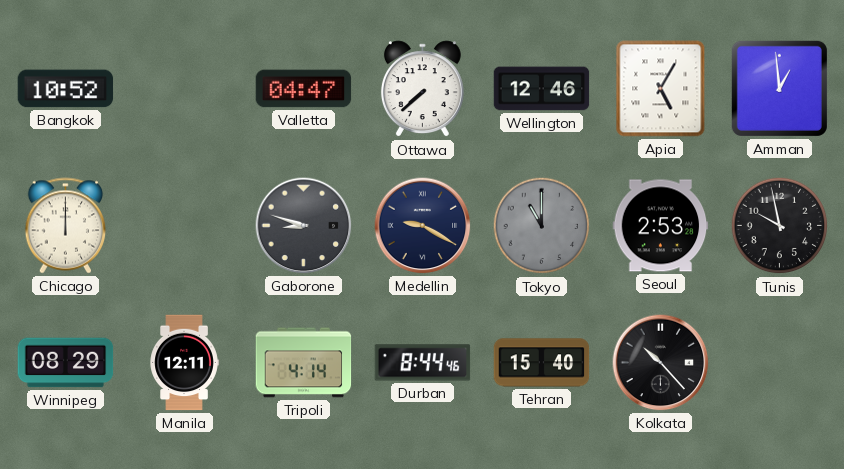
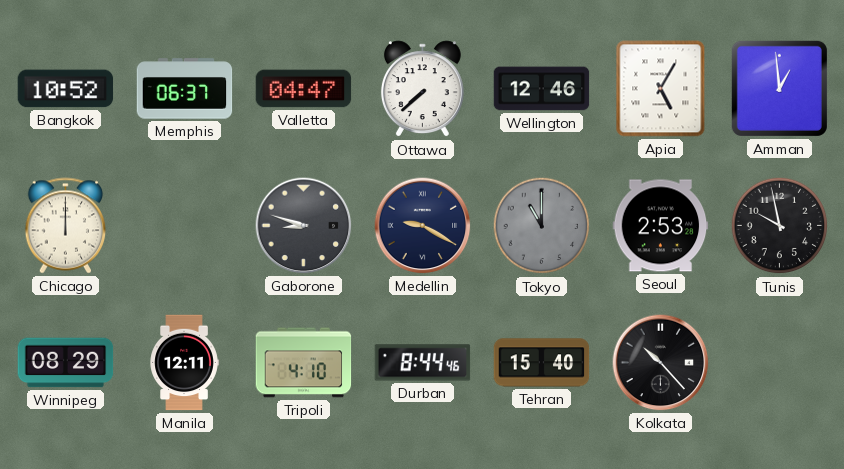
Memphis: none -> 06:37
Tripoli: 4:14 -> 4:10
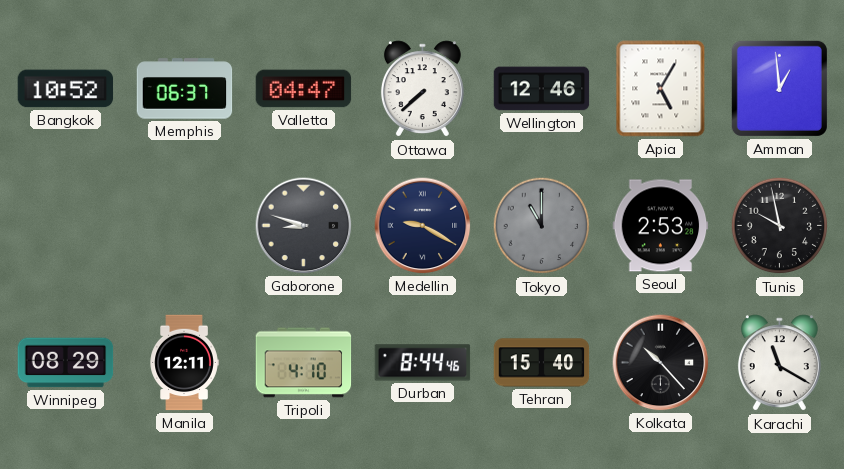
Chicago: 12:00 -> none
Karachi: none -> 11:20
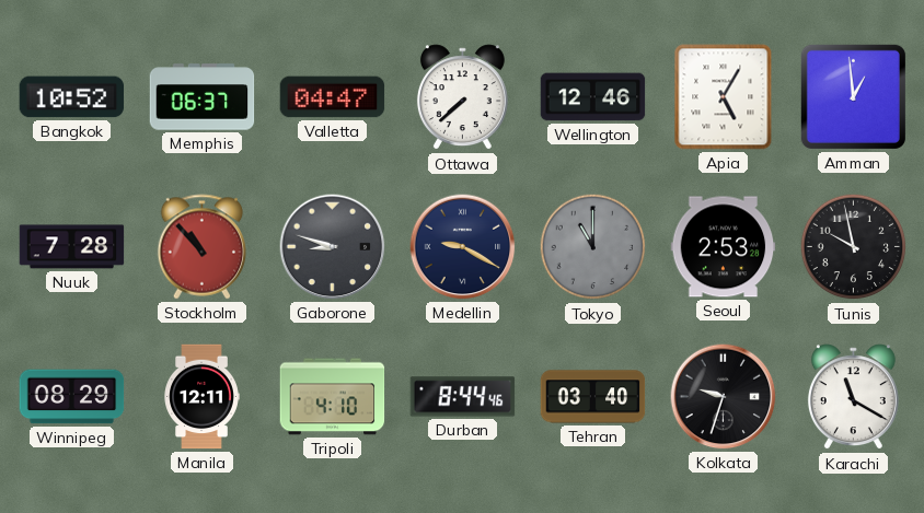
Nuuk: none -> 7:28
Stockholm: none -> 10:53
Tehran: 15:40 -> 03:40
Kolkata: 10:23 -> 9:33
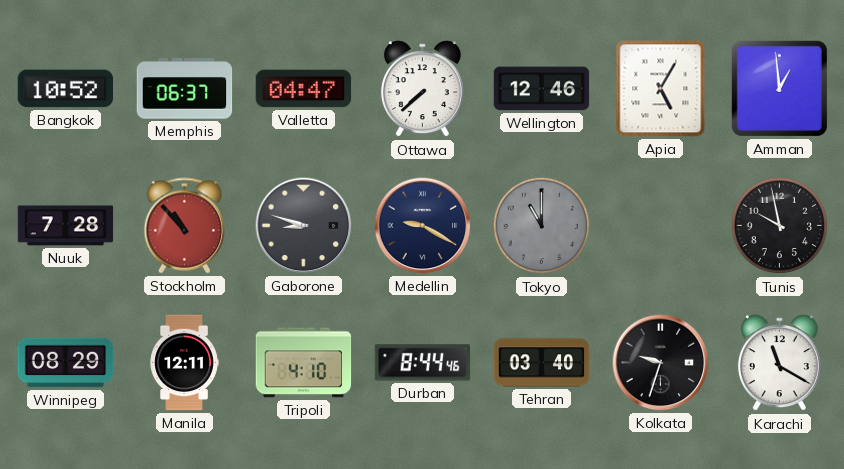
Seoul: 2:53 -> none
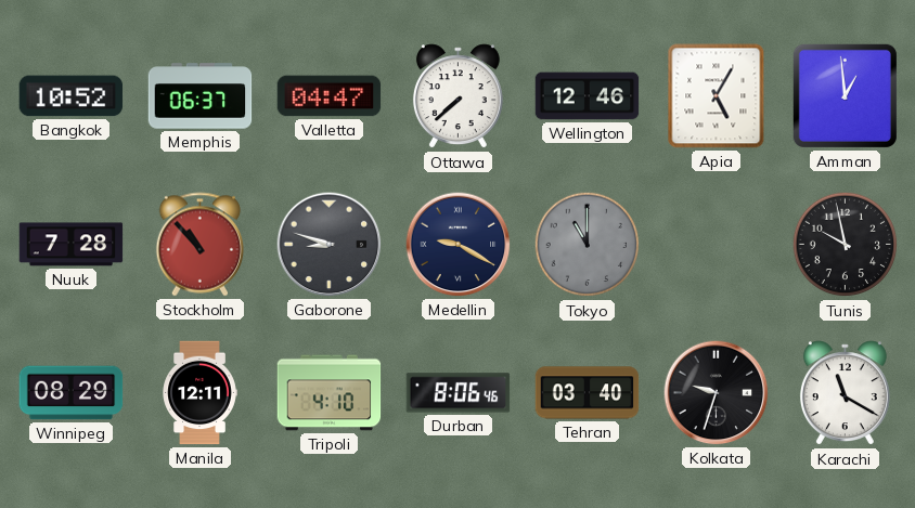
Durban: 8:44 -> 8:06
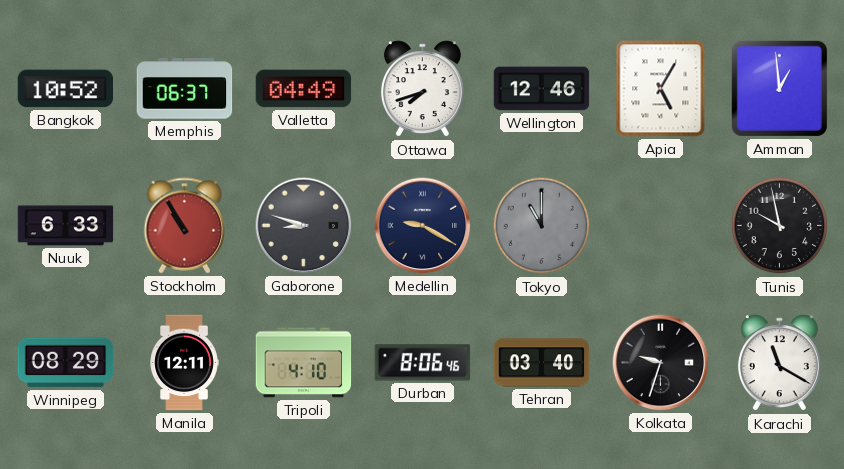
Valletta: 04:47 -> 04:49
Ottawa: 7:38 -> 7:42
Nuuk: 7:28 -> 6:33
Stockholm: 10:53 -> 10:55
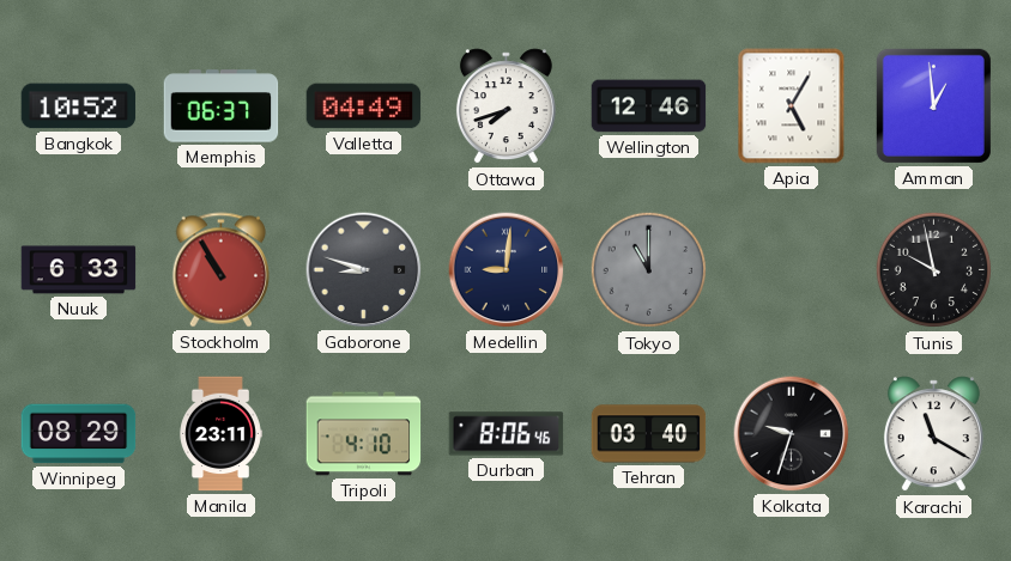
Medellin: 9:20 -> 9:01
Manila: 12:11 -> 23:11
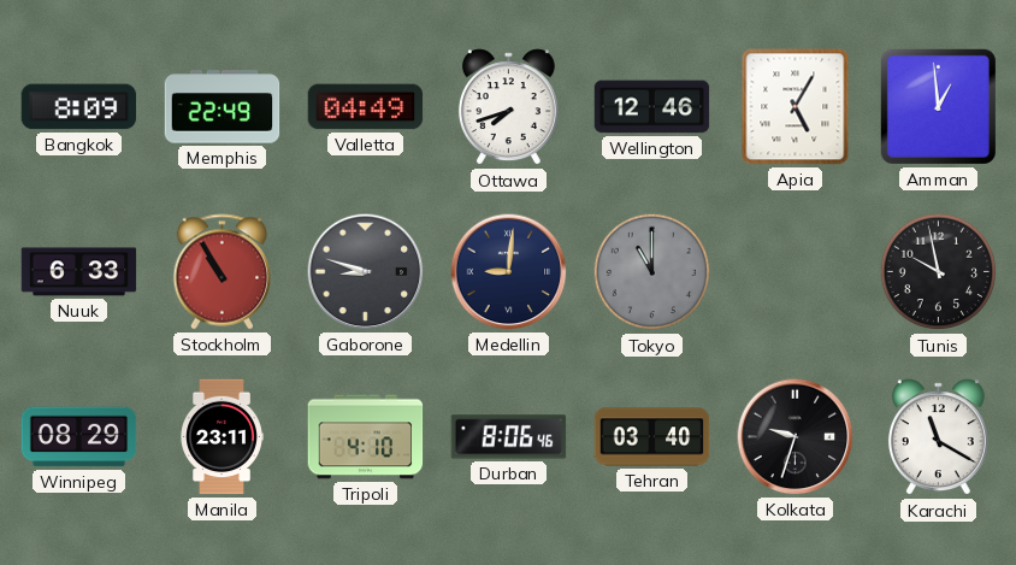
Bangkok: 10:52 -> 8:09
Memphis: 06:37 -> 22:49
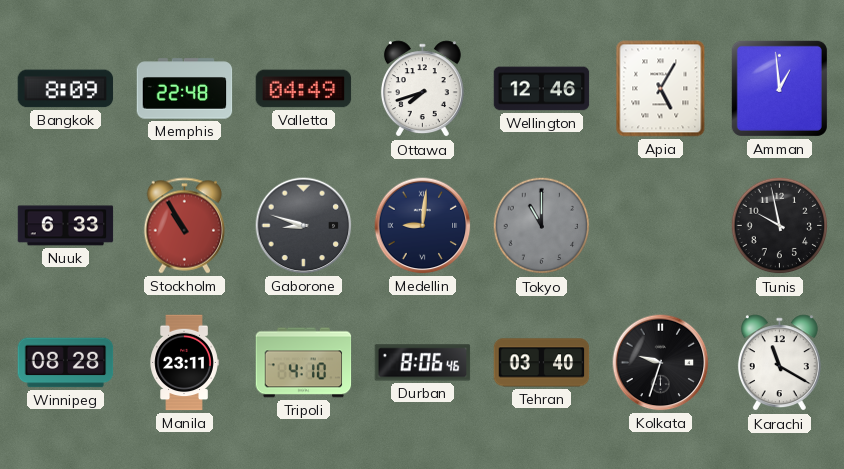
Memphis: 22:49 -> 22:48
Winnipeg: 08:29 -> 08:28
